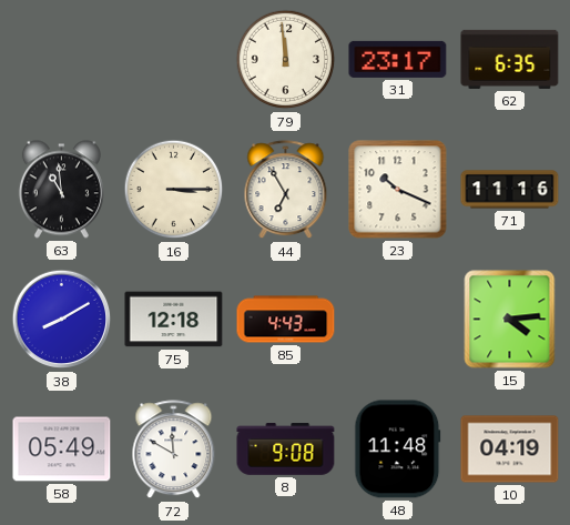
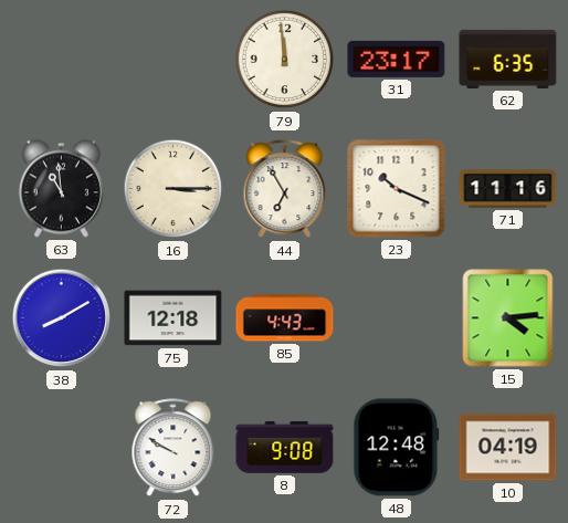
58: 05:49 -> none
72: 11:50 -> 9:50
48: 11:48 -> 12:48
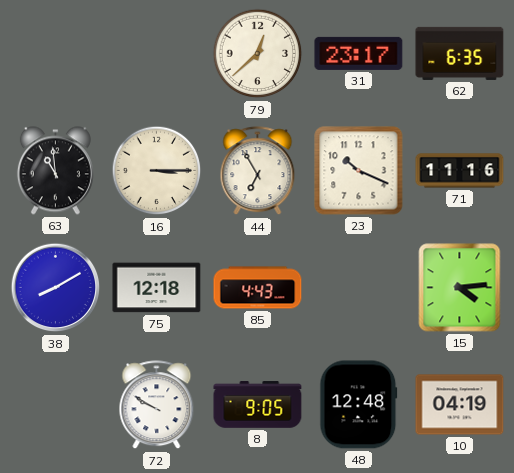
79: 11:59 -> 12:38
8: 9:08 -> 9:05
